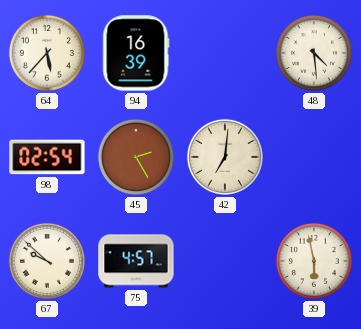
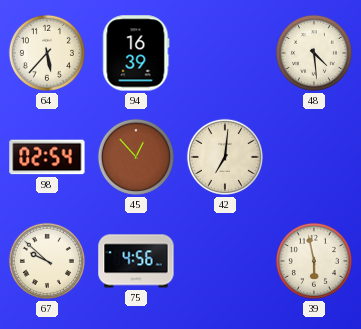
45: 2:25 -> 12:53
75: 4:57 -> 4:56
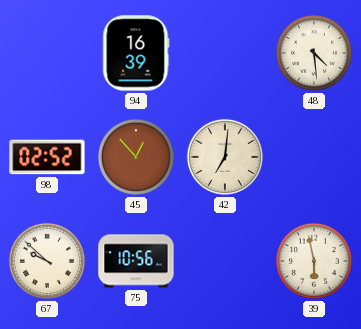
64: 5:37 -> none
98: 02:54 -> 02:52
75: 4:56 -> 10:56
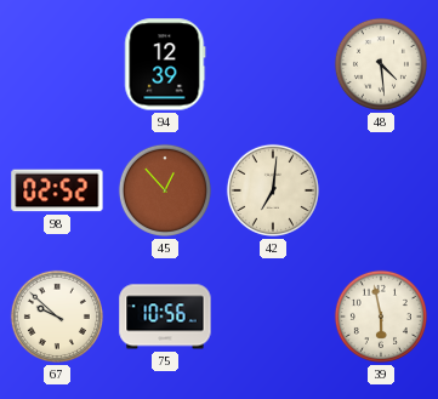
94: 16:39 -> 12:39
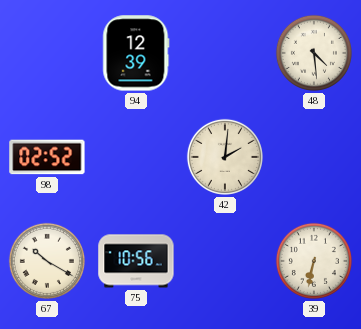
45: 12:53 -> none
42: 7:01 -> 2:01
67: 9:52 -> 10:20
39: 5:58 -> 6:32
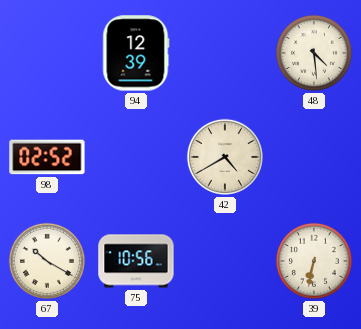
42: 2:01 -> 4:40
